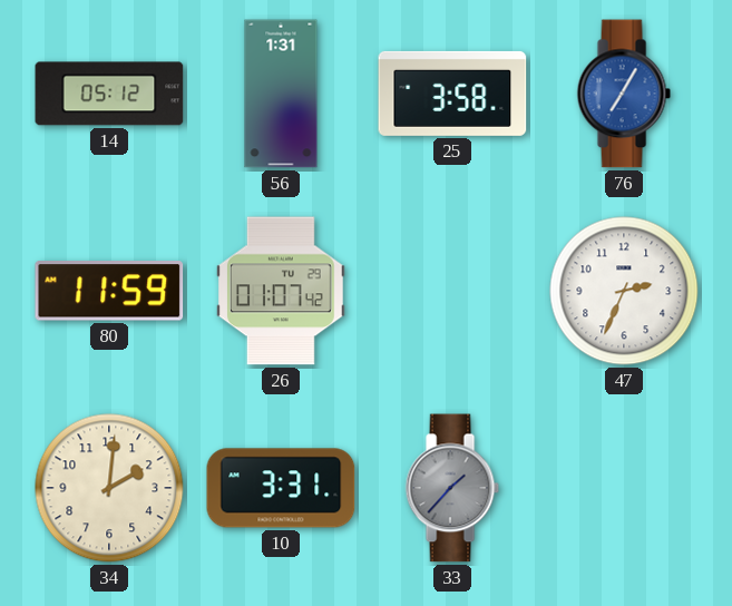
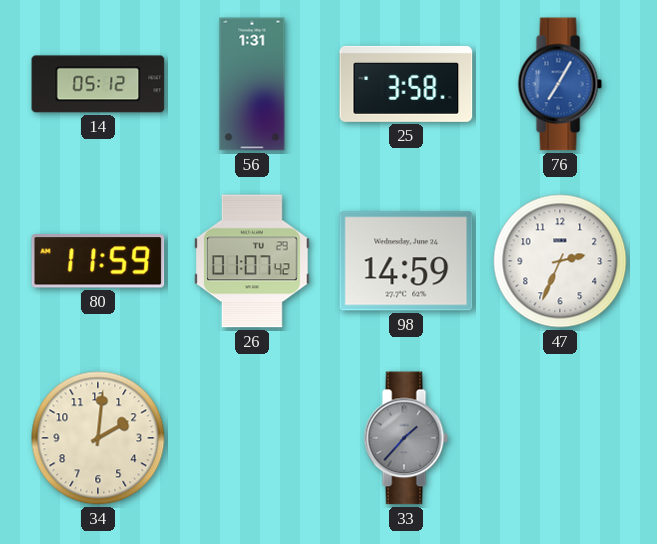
98: none -> 14:59
10: 3:31 -> none
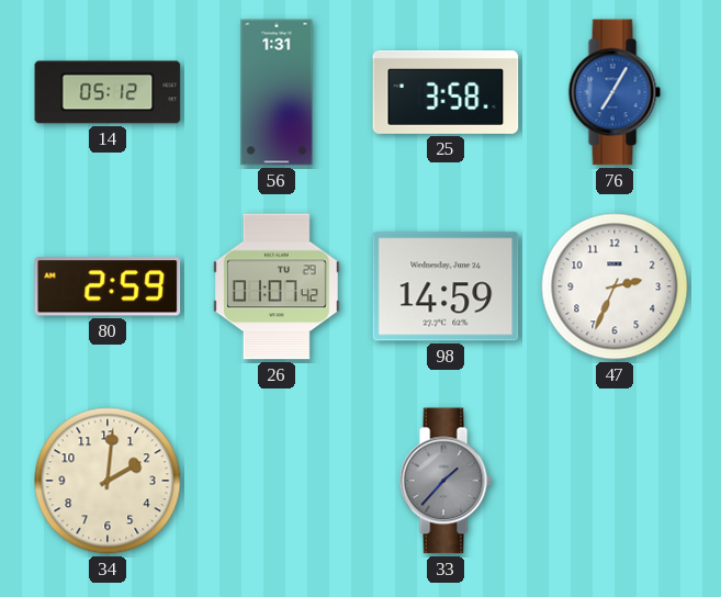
80: 11:59 -> 2:59
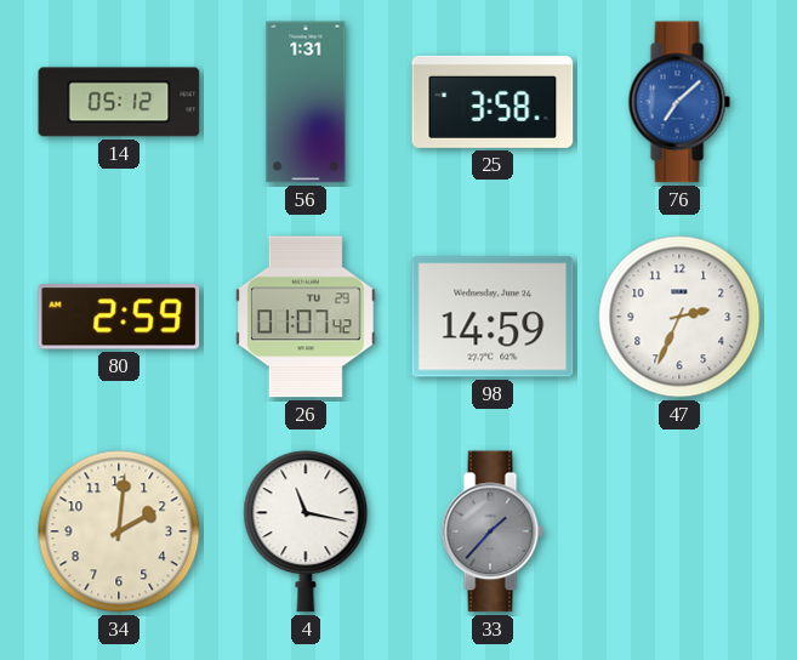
76: 7:05 -> 7:08
4: none -> 11:17
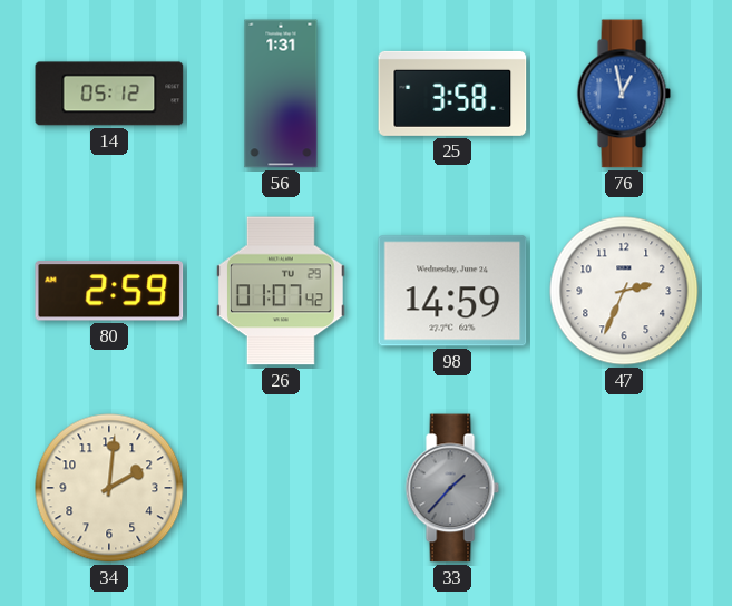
76: 7:08 -> 12:58
4: 11:17 -> none
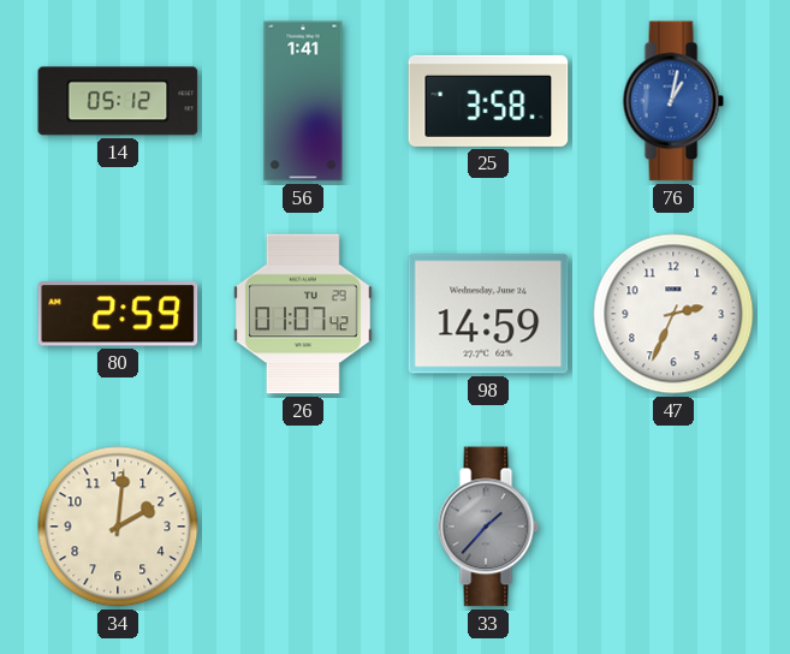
56: 1:31 -> 1:41
76: 12:58 -> 1:02
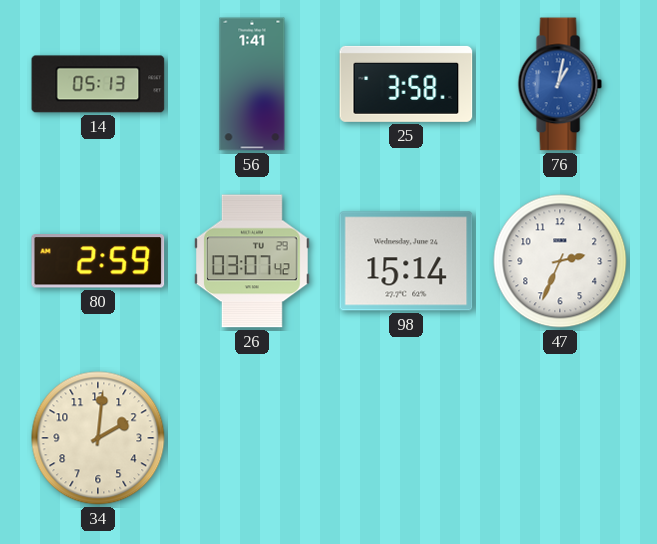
14: 05:12 -> 05:13
26: 01:07 -> 03:07
98: 14:59 -> 15:14
33: 1:37 -> none
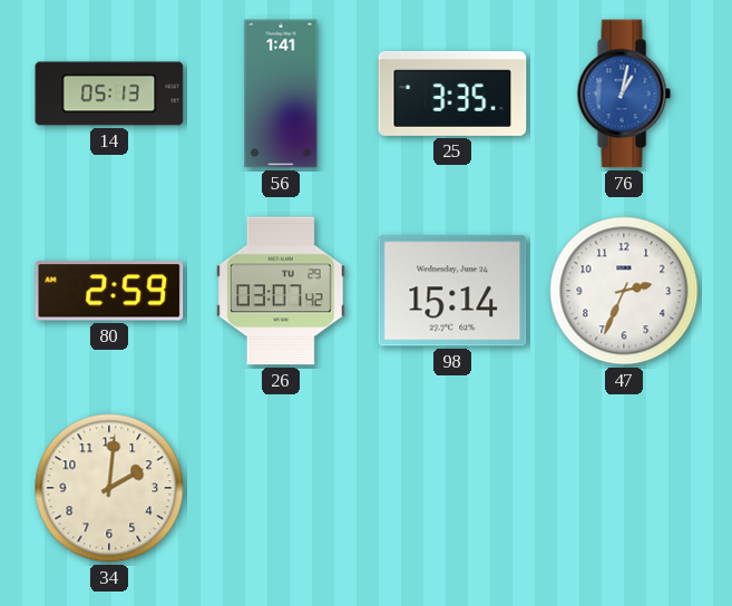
25: 3:58 -> 3:35
